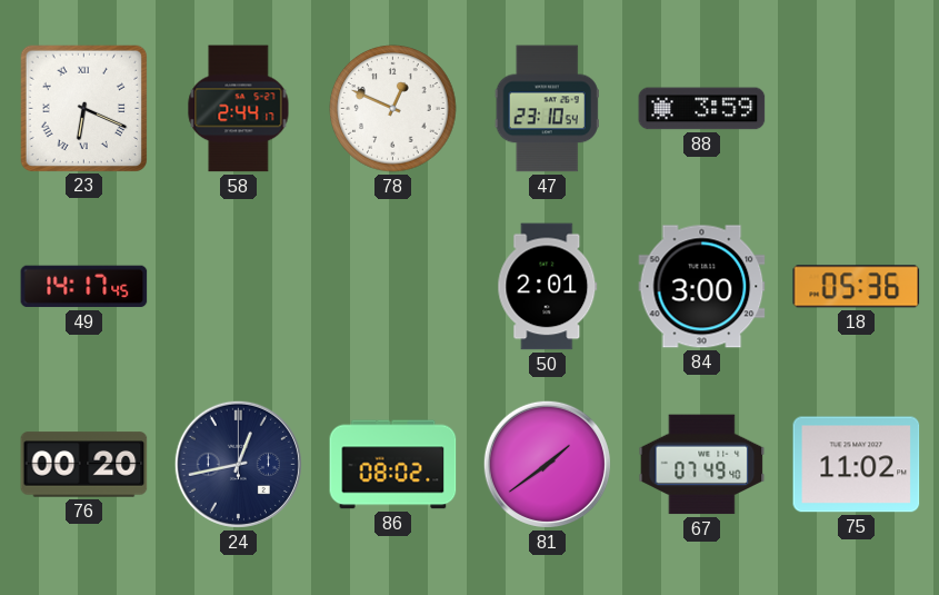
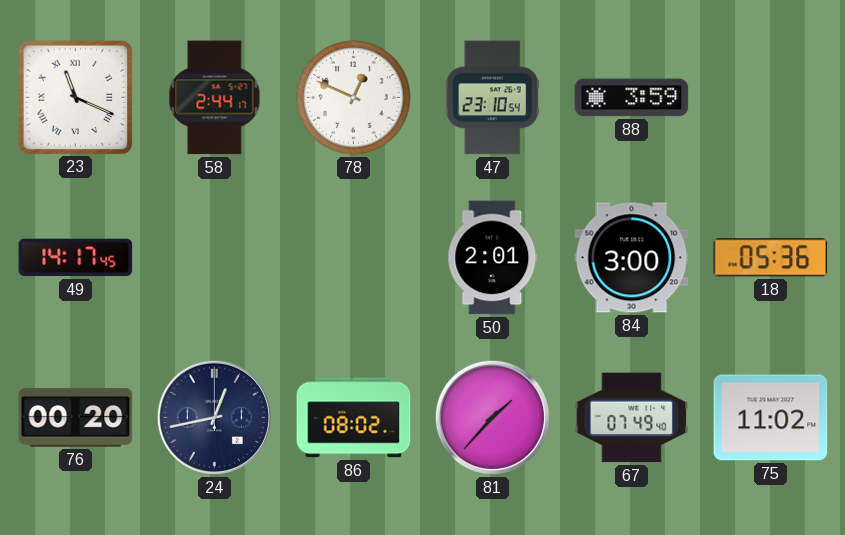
23: 6:19 -> 11:19
81: 1:39 -> 1:37
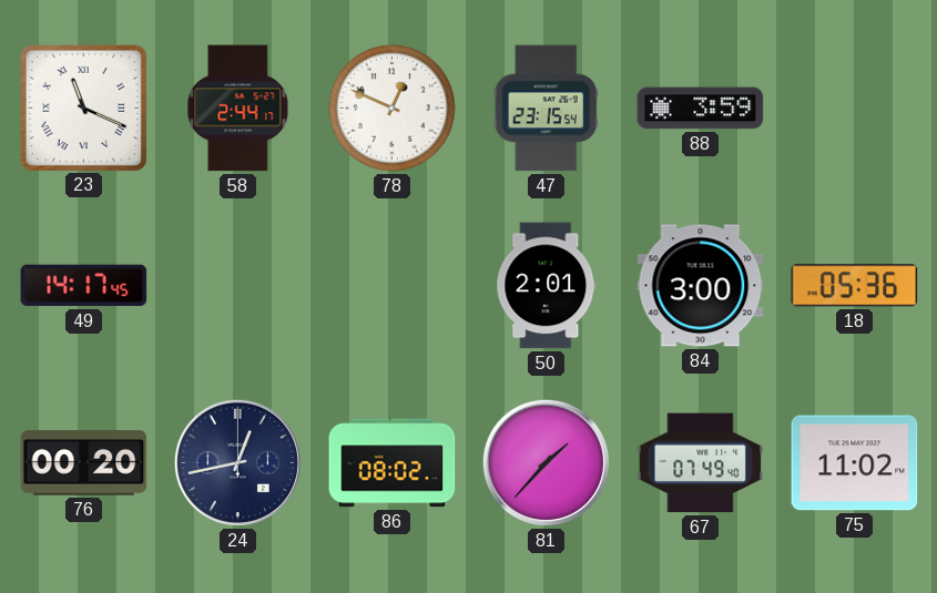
47: 23:10 -> 23:15
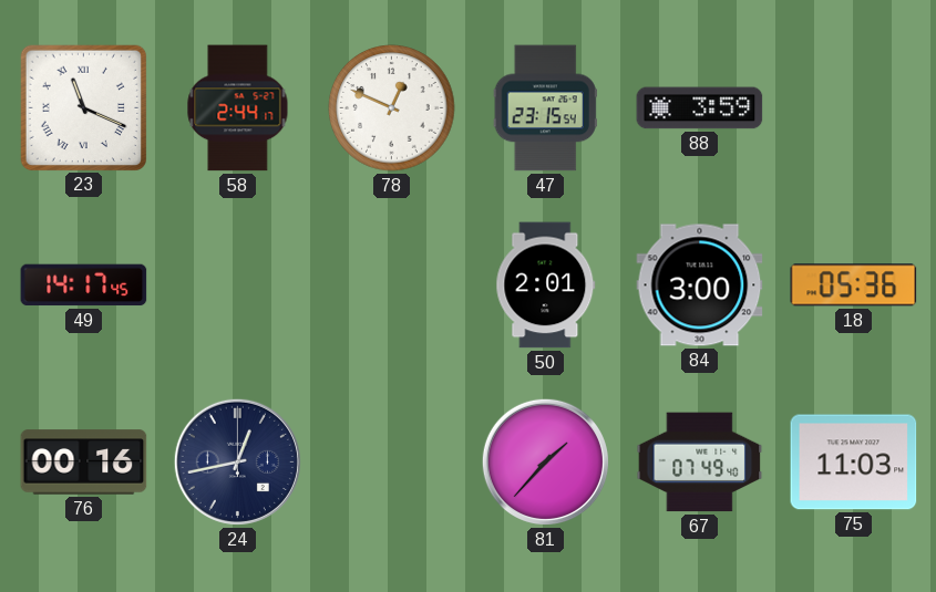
76: 00:20 -> 00:16
86: 08:02 -> none
75: 11:02 -> 11:03
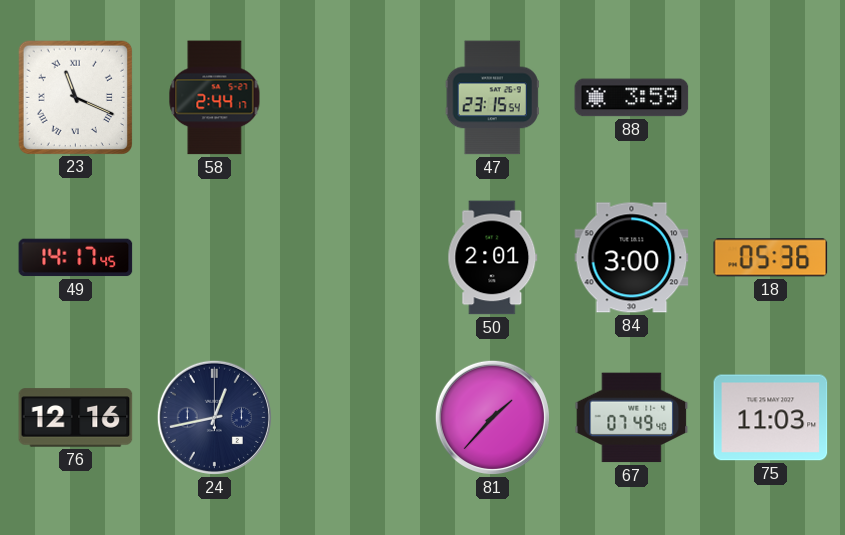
78: 12:49 -> none
76: 00:16 -> 12:16
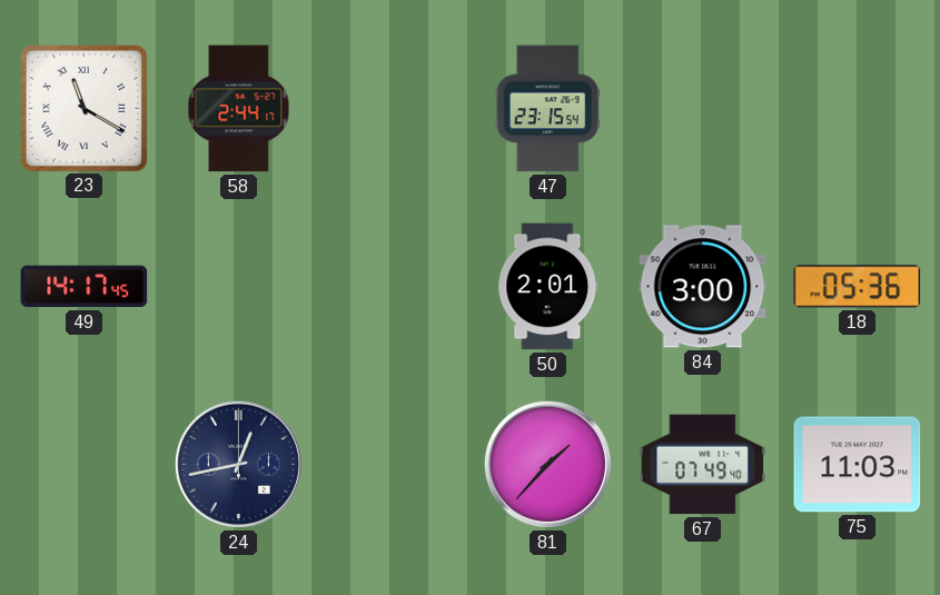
23: 11:19 -> 11:20
88: 3:59 -> none
76: 12:16 -> none
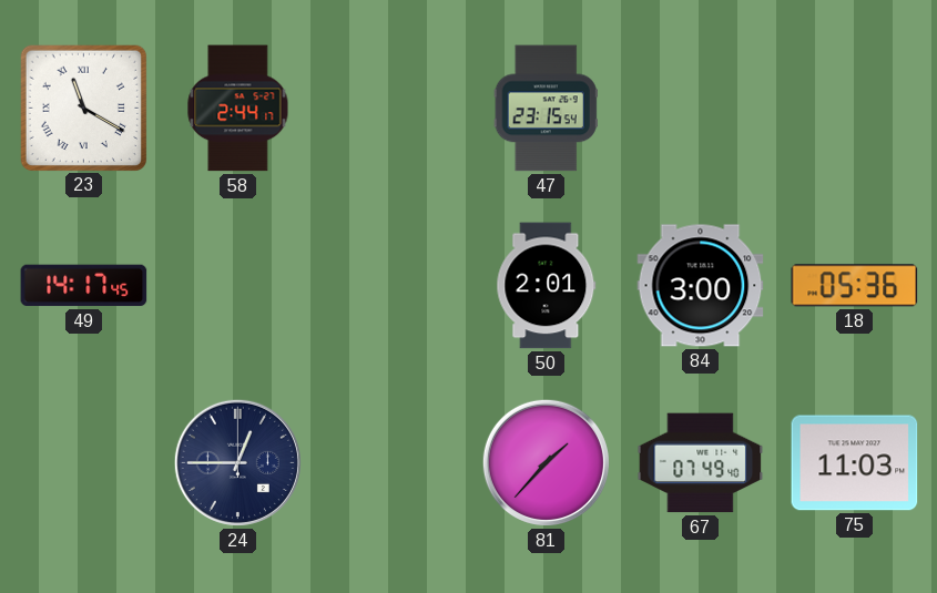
24: 12:43 -> 12:45
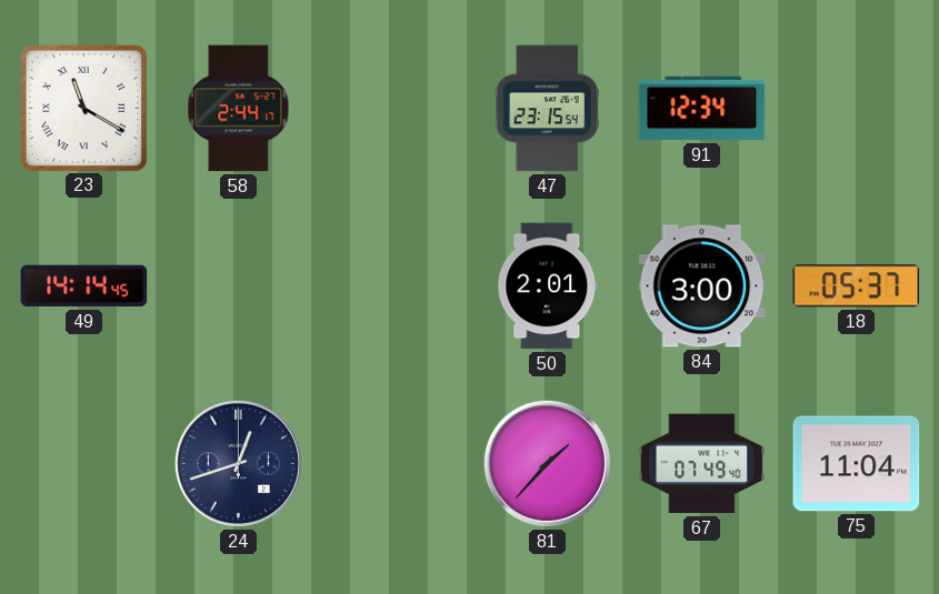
91: none -> 12:34
49: 14:17 -> 14:14
18: 05:36 -> 05:37
24: 12:45 -> 12:42
75: 11:03 -> 11:04
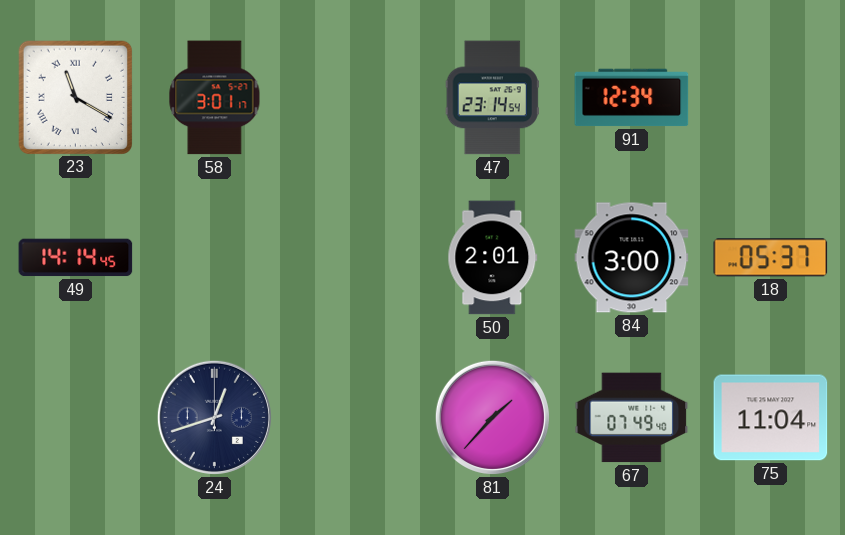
58: 2:44 -> 3:01
47: 23:15 -> 23:14
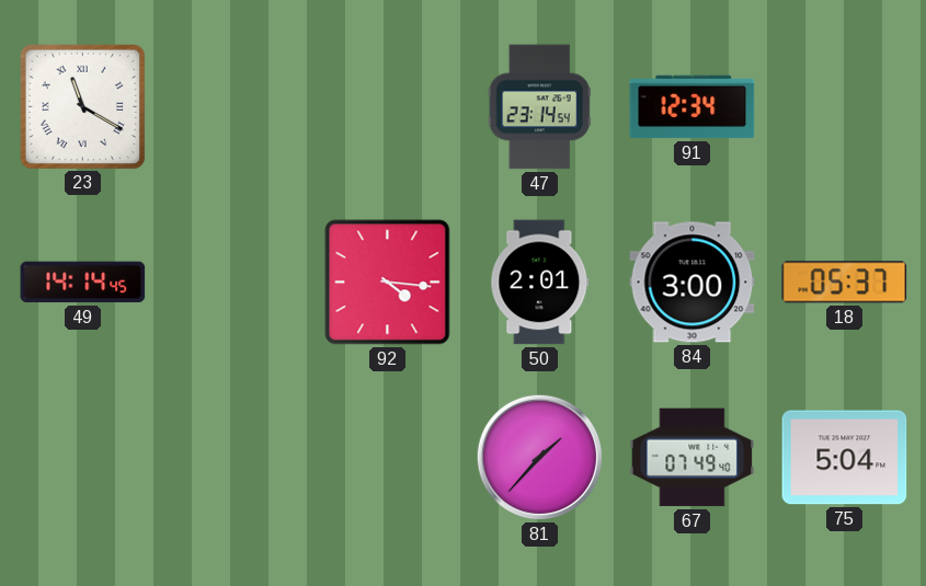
58: 3:01 -> none
92: none -> 4:16
24: 12:42 -> none
75: 11:04 -> 5:04
